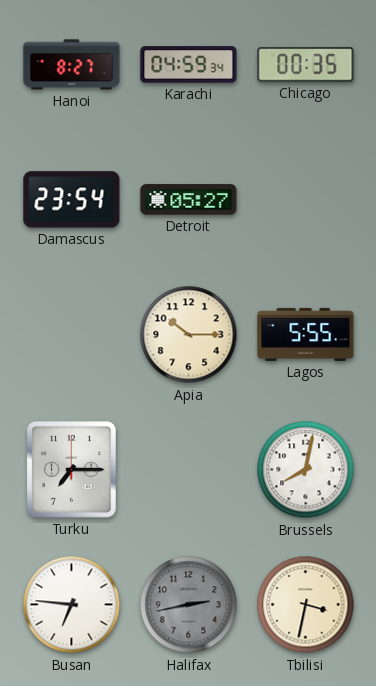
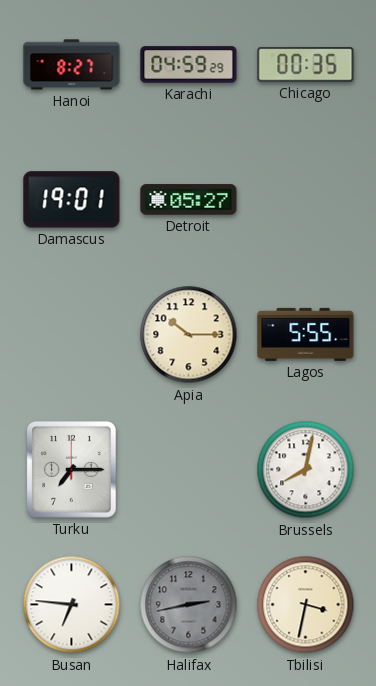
Karachi: 04:59:34 -> 04:59:29
Damascus: 23:54 -> 19:01
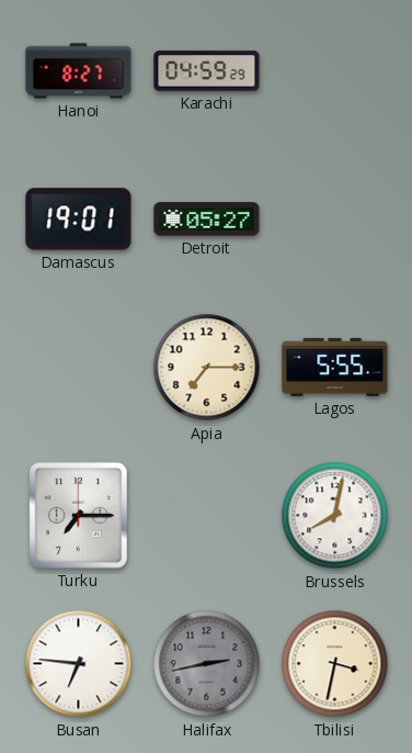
Chicago: 00:35 -> none
Apia: 10:15 -> 7:15
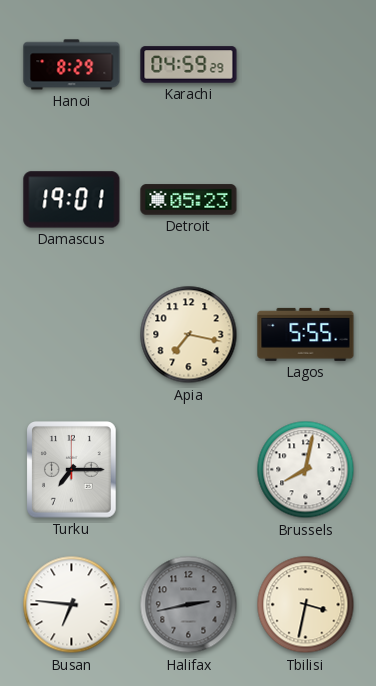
Hanoi: 8:27 -> 8:29
Detroit: 05:27 -> 05:23
Apia: 7:15 -> 7:17
